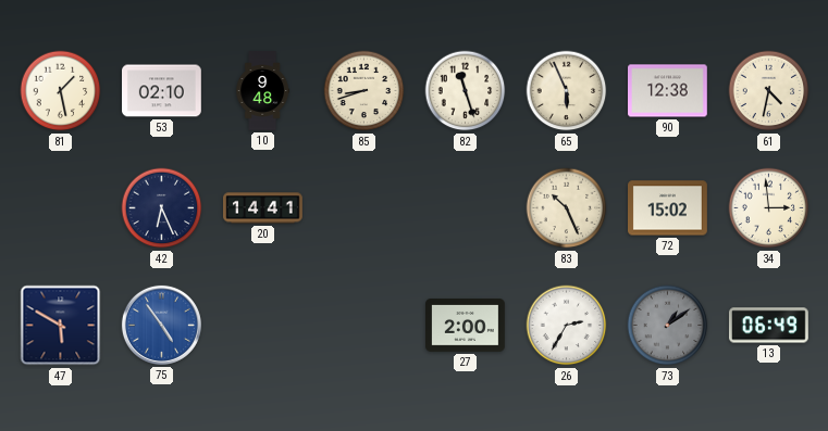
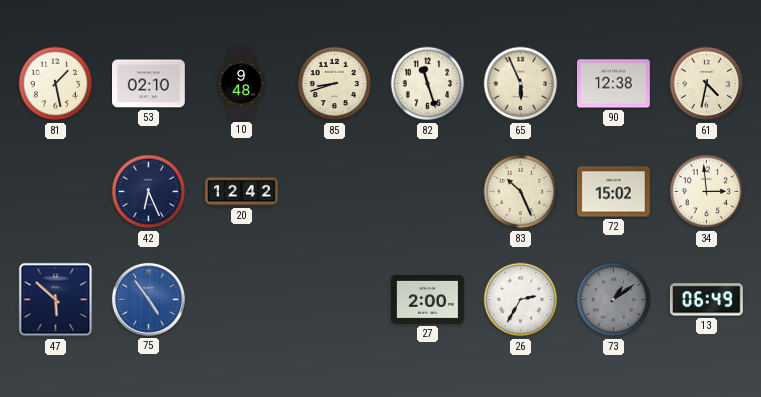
20: 14:41 -> 12:42
47: 5:50 -> 5:52
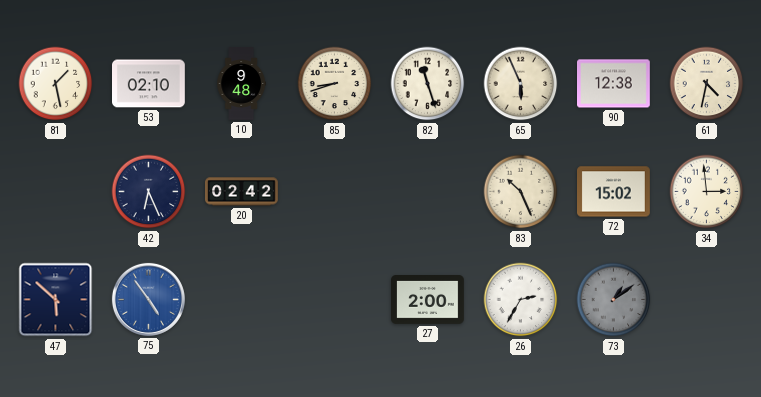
20: 12:42 -> 02:42
13: 06:49 -> none
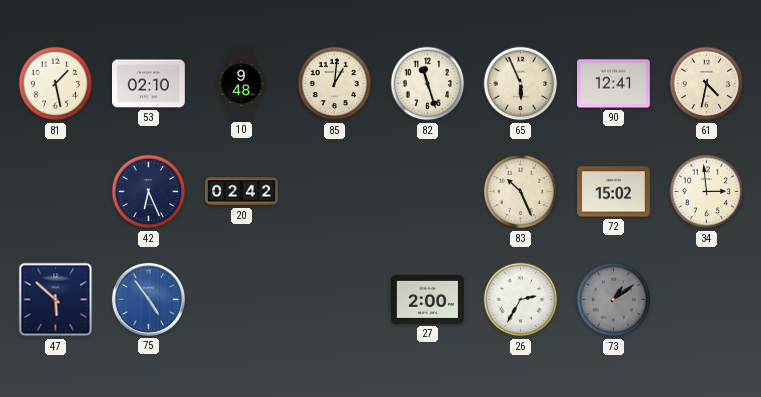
85: 8:42 -> 1:01
90: 12:38 -> 12:41
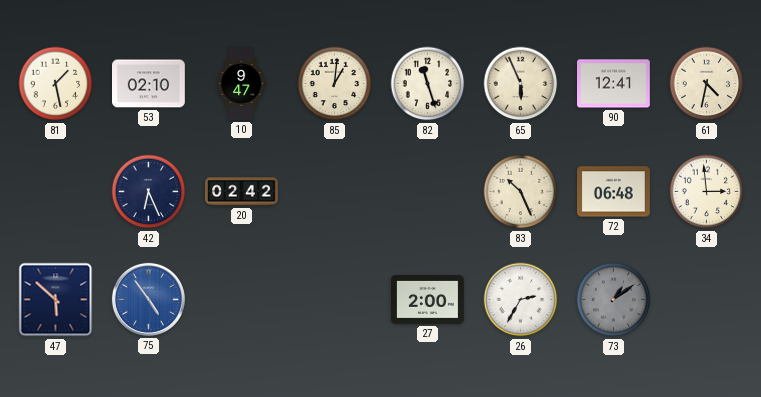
10: 9:48 -> 9:47
72: 15:02 -> 06:48
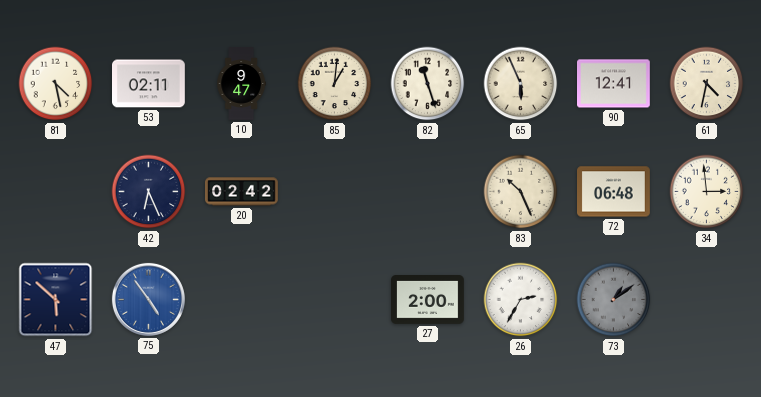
81: 1:28 -> 4:28
53: 02:10 -> 02:11
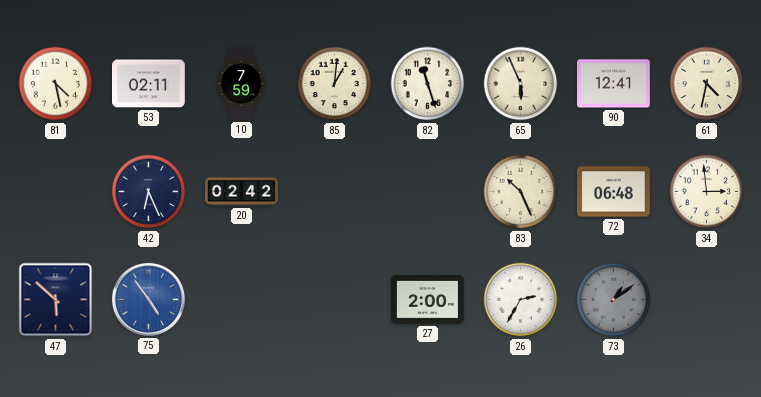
10: 9:47 -> 7:59
